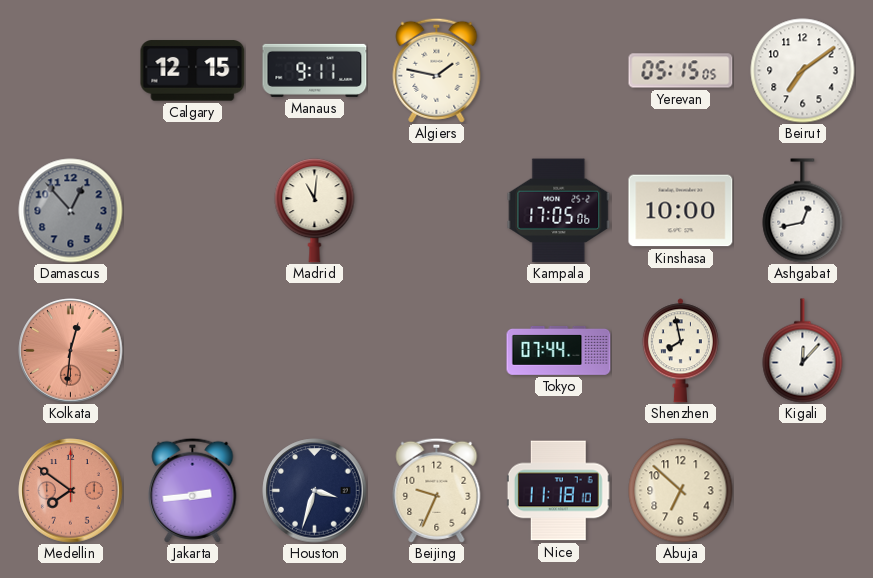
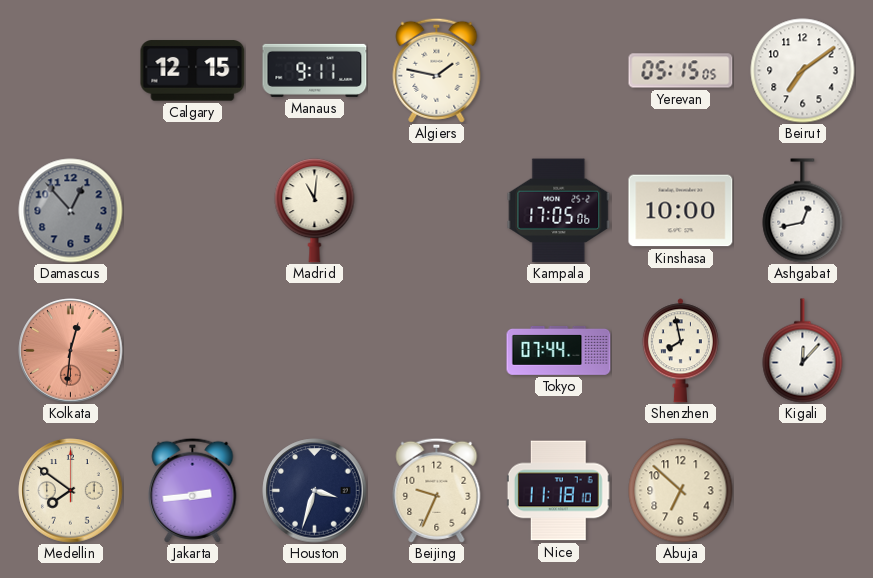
Medellin dial: salmon -> cream
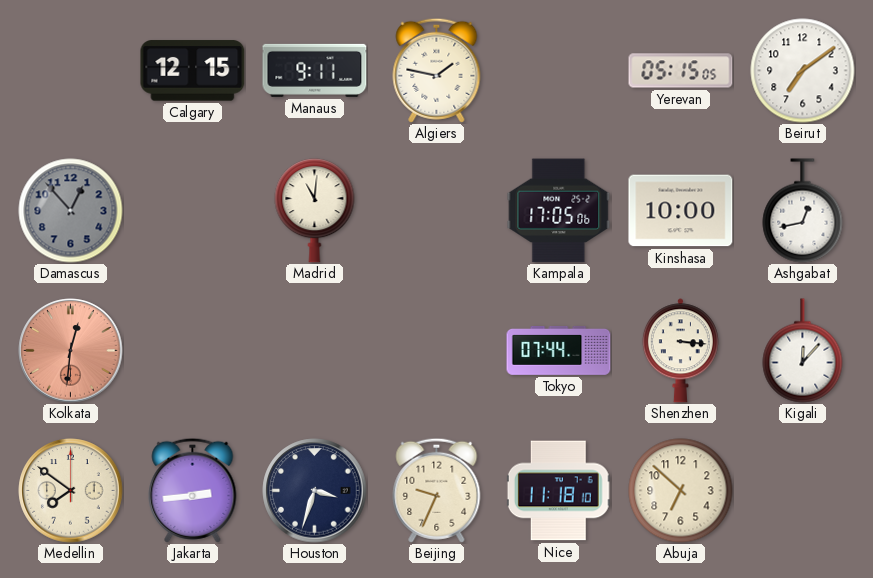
Shenzhen: 7:58 -> 3:16
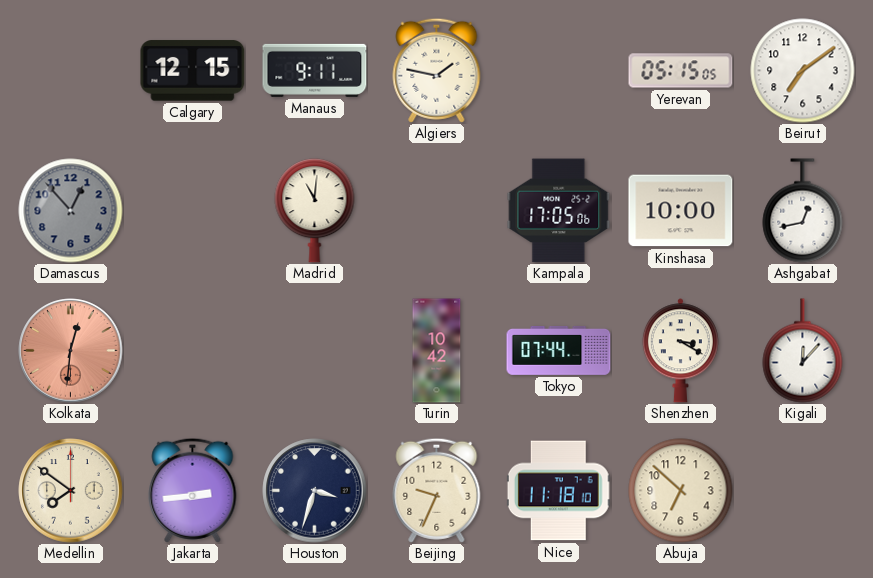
Turin: none -> 10:42
Shenzhen: 3:16 -> 3:20
